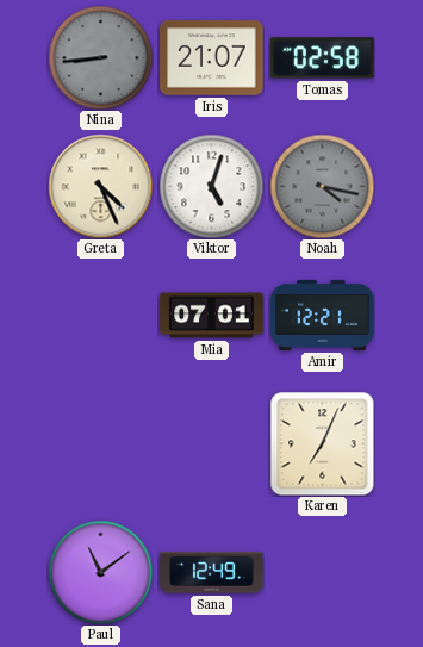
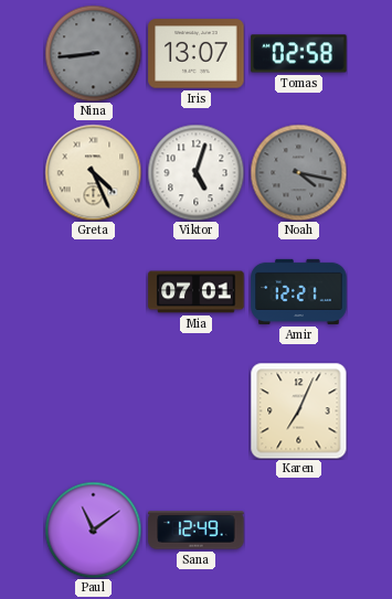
Iris: 21:07 -> 13:07
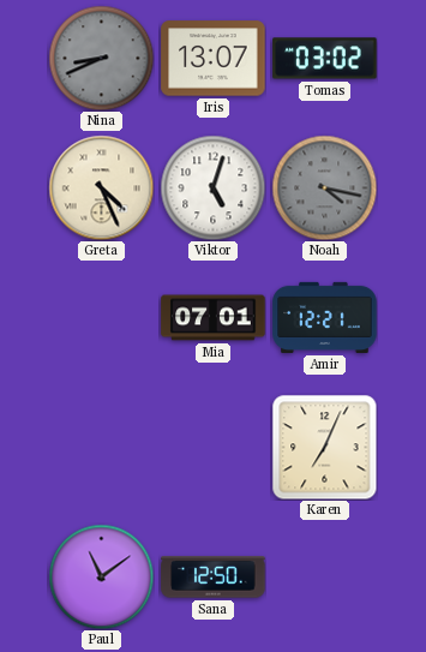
Nina: 8:44 -> 8:41
Tomas: 02:58 -> 03:02
Sana: 12:49 -> 12:50
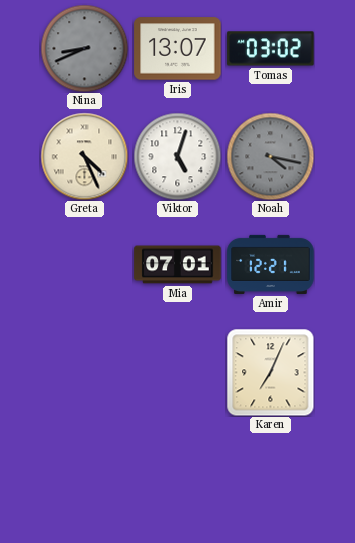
Paul: 11:09 -> none
Sana: 12:50 -> none
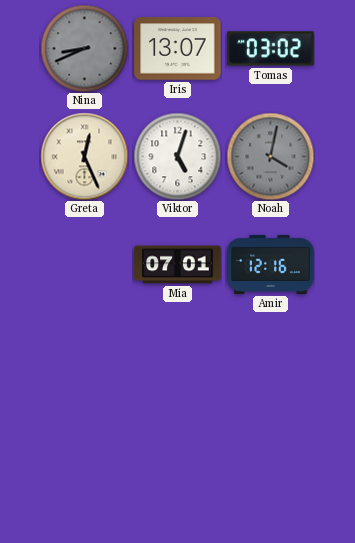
Greta: 4:26 -> 12:26
Noah: 4:17 -> 4:02
Amir: 12:21 -> 12:16
Karen: 7:04 -> none
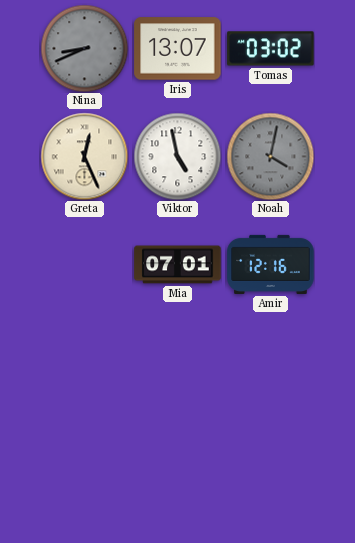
Viktor: 5:03 -> 4:58
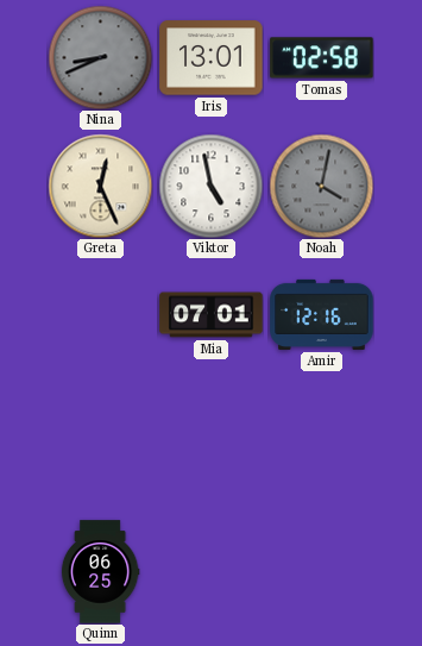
Iris: 13:07 -> 13:01
Tomas: 03:02 -> 02:58
Quinn: none -> 06:25
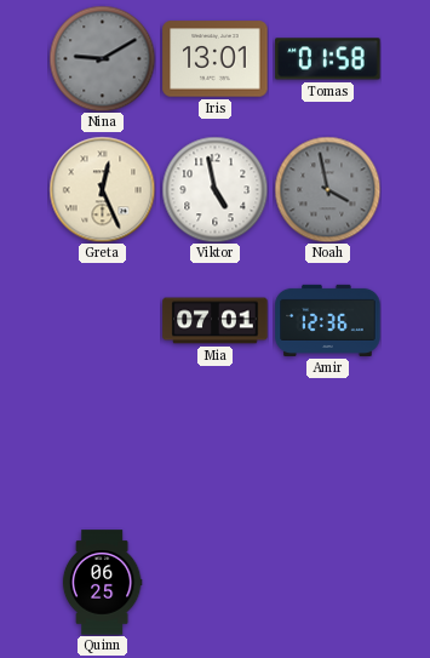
Nina: 8:41 -> 9:10
Tomas: 02:58 -> 01:58
Noah: 4:02 -> 3:58
Amir: 12:16 -> 12:36
